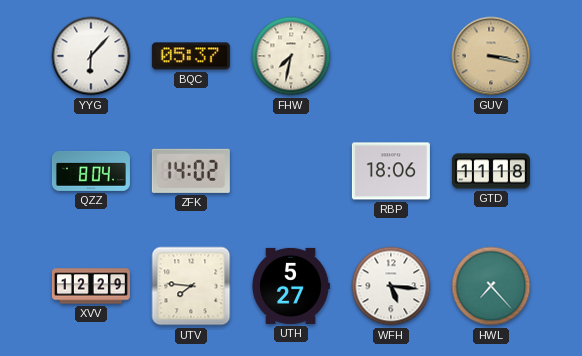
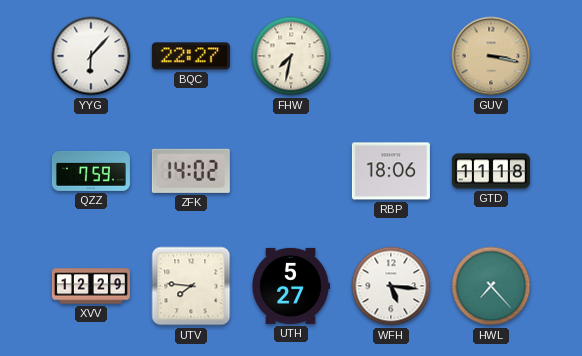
BQC: 05:37 -> 22:27
QZZ: 8:04 -> 7:59
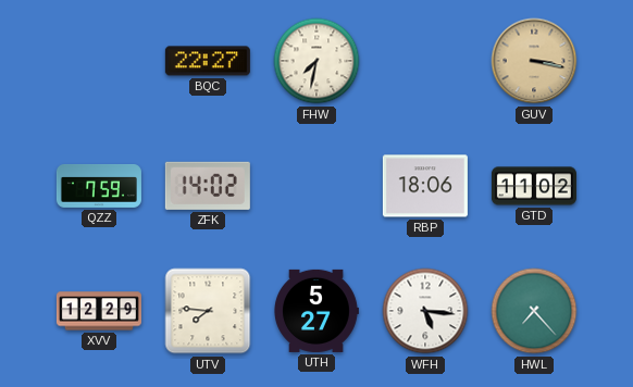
YYG: 6:07 -> none
GTD: 11:18 -> 11:02
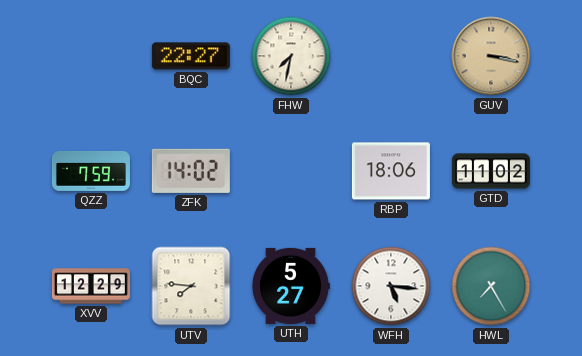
HWL: 7:23 -> 7:25
